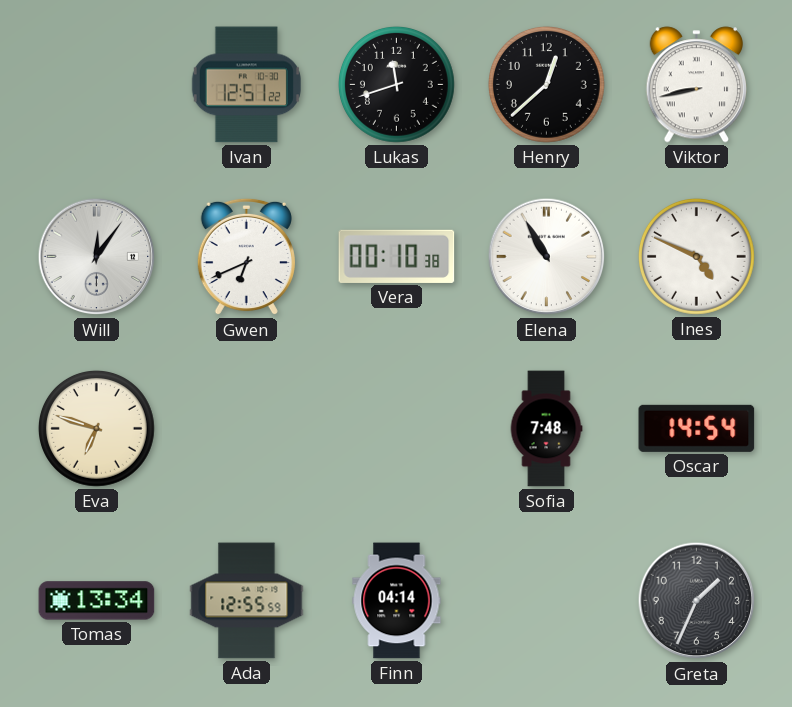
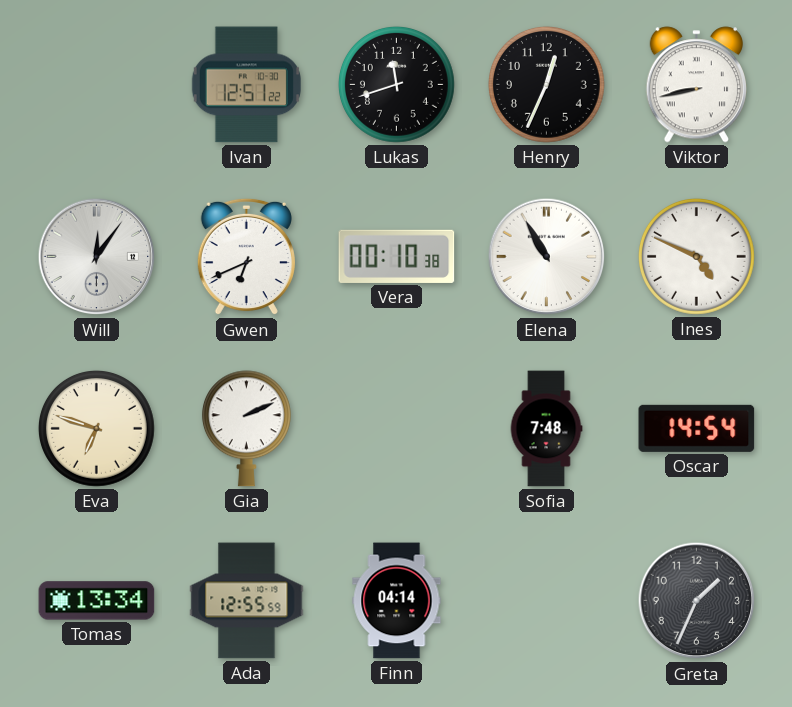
Henry: 12:38 -> 12:34
Gia: none -> 2:11
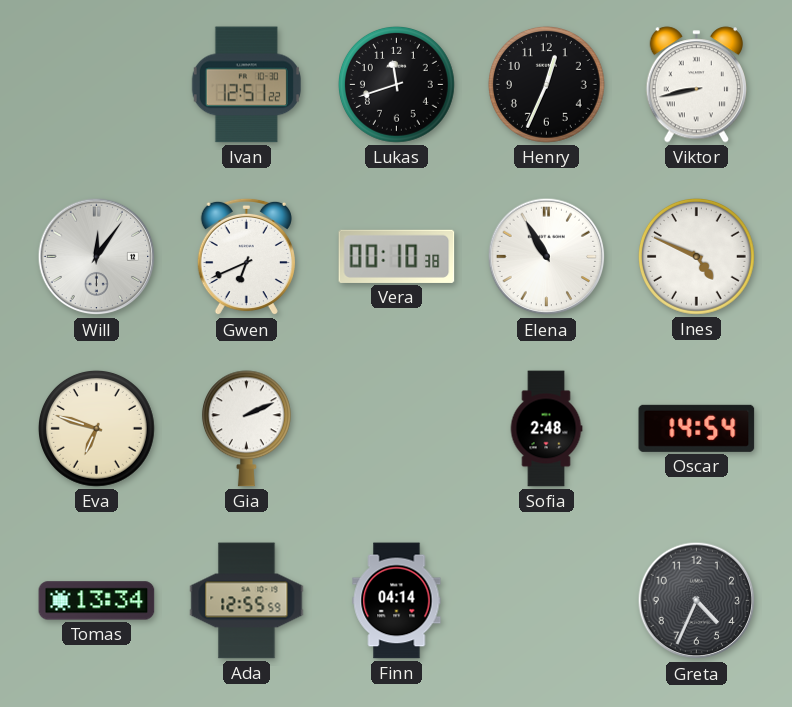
Sofia: 7:48 -> 2:48
Greta: 1:34 -> 4:34
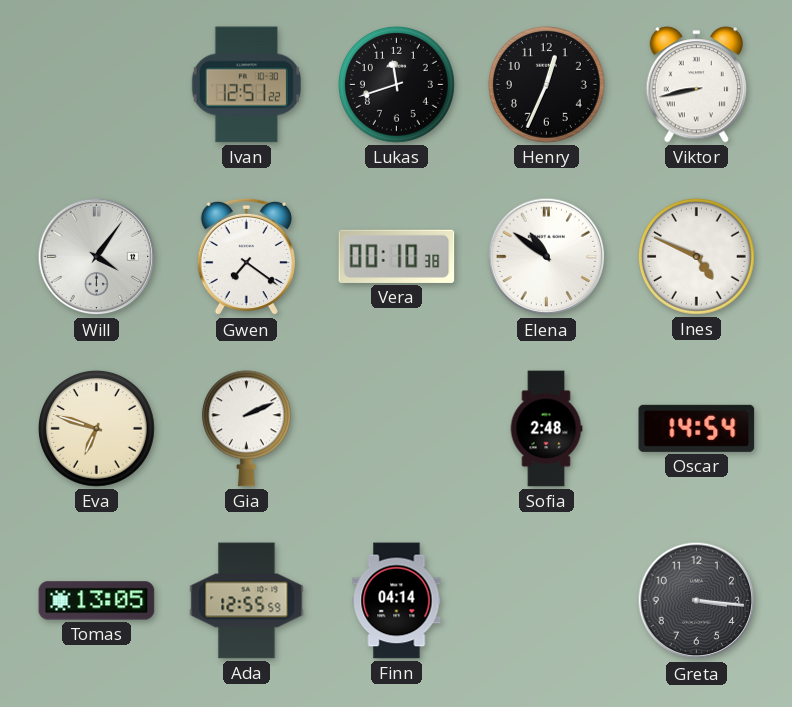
Will: 12:06 -> 4:06
Gwen: 6:41 -> 7:21
Elena: 10:55 -> 10:51
Tomas: 13:34 -> 13:05
Greta: 4:34 -> 3:16
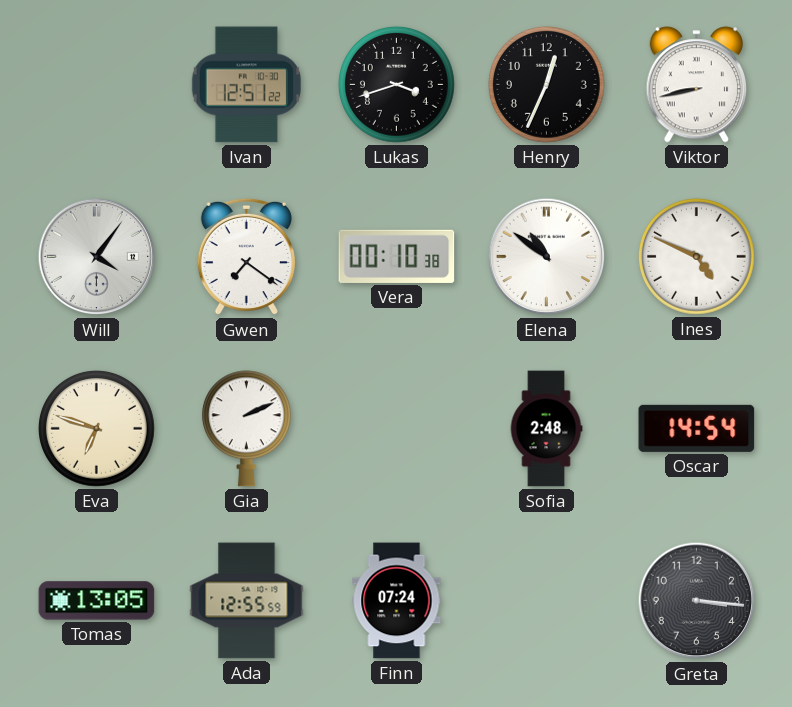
Lukas: 11:42 -> 3:42
Finn: 04:14 -> 07:24
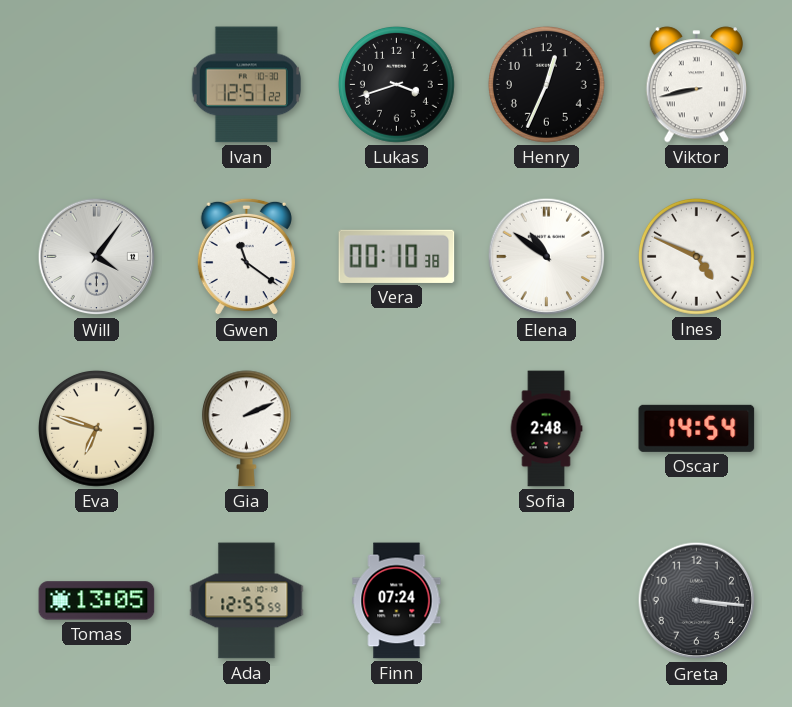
Gwen: 7:21 -> 11:21
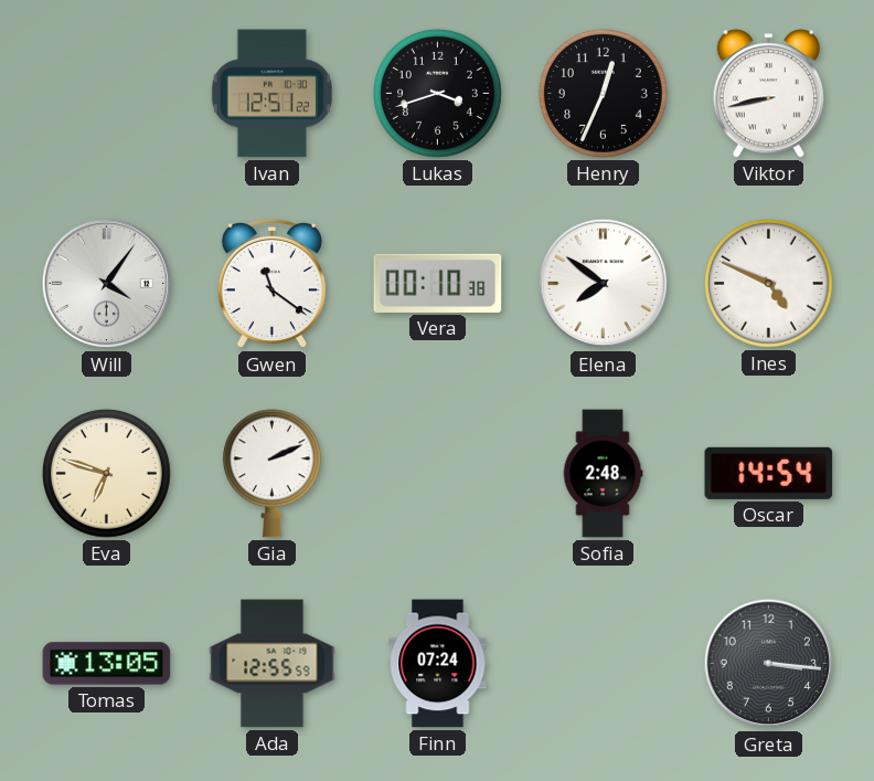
Elena: 10:51 -> 7:51
